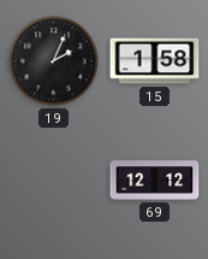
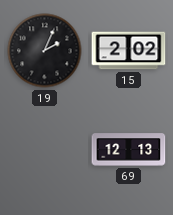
15: 1:58 -> 2:02
69: 12:12 -> 12:13
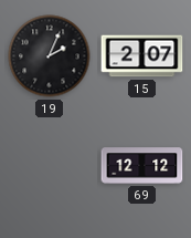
15: 2:02 -> 2:07
69: 12:13 -> 12:12
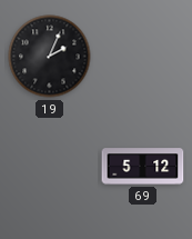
15: 2:07 -> none
69: 12:12 -> 5:12
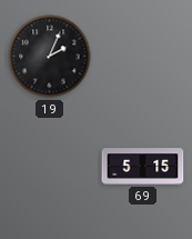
69: 5:12 -> 5:15
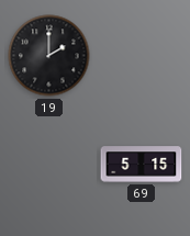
19: 2:04 -> 2:00
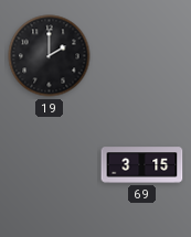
69: 5:15 -> 3:15
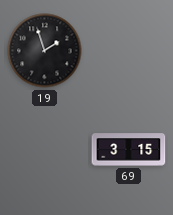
19: 2:00 -> 1:57
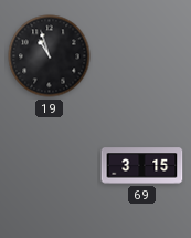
19: 1:57 -> 10:57
